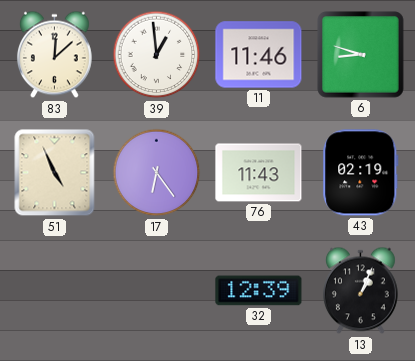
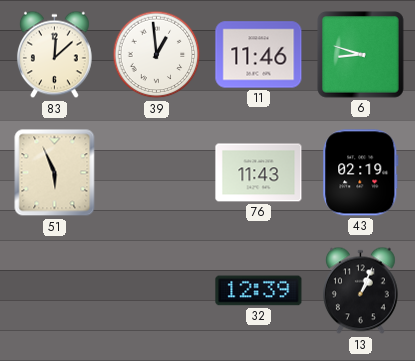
51: 4:56 -> 5:56
17: 6:24 -> none
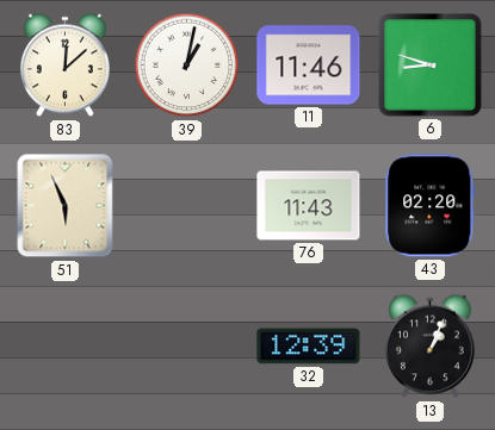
39: 12:59 -> 1:02
43: 02:19 -> 02:20
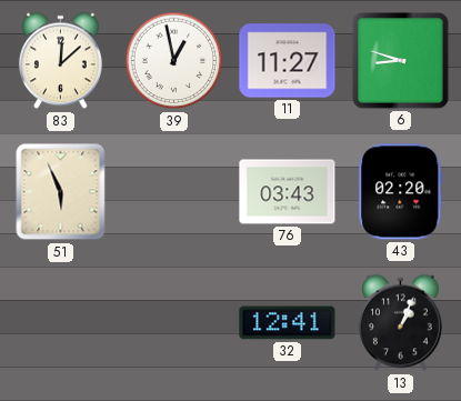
39: 1:02 -> 12:58
11: 11:46 -> 11:27
76: 11:43 -> 03:43
32: 12:39 -> 12:41
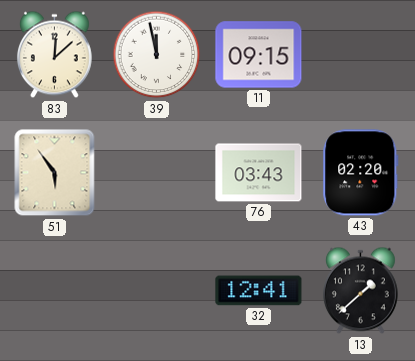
39: 12:58 -> 11:58
11: 11:27 -> 09:15
6: 8:48 -> none
51: 5:56 -> 5:54
13: 1:04 -> 1:38
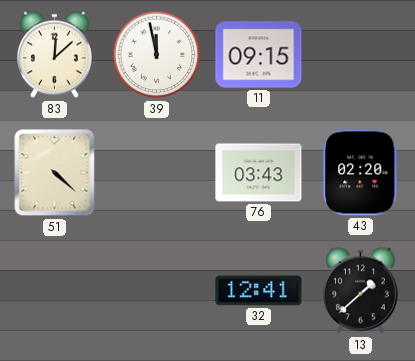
51: 5:54 -> 4:22
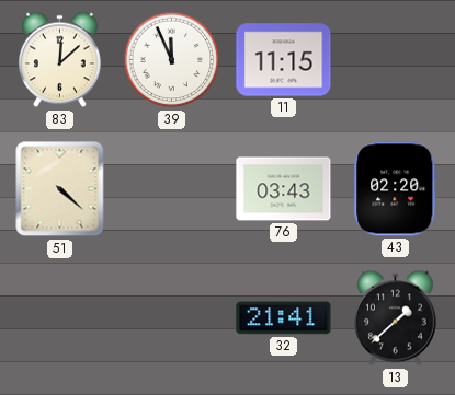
39: 11:58 -> 11:56
11: 09:15 -> 11:15
32: 12:41 -> 21:41
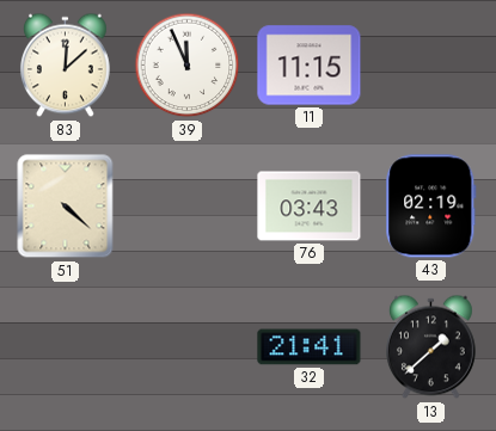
43: 02:20 -> 02:19
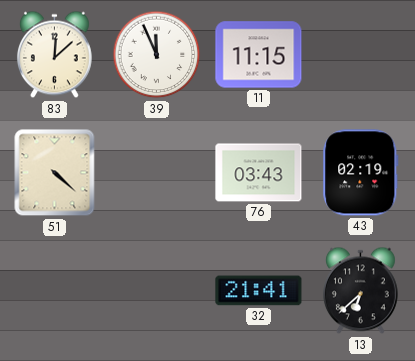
13: 1:38 -> 6:38
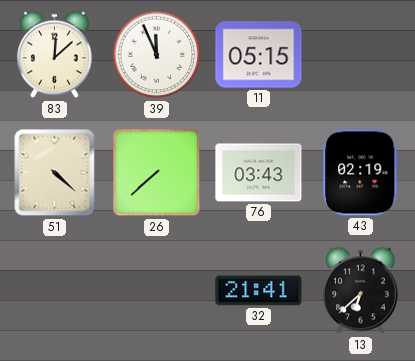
11: 11:15 -> 05:15
26: none -> 7:38
